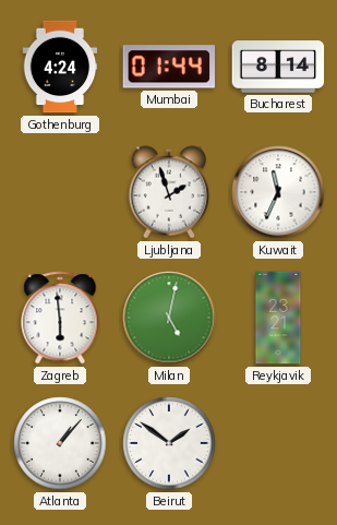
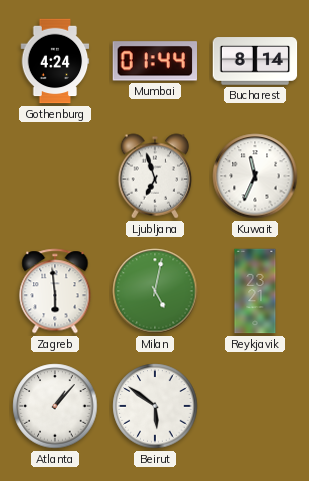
Ljubljana: 1:57 -> 6:57
Beirut: 1:51 -> 5:51
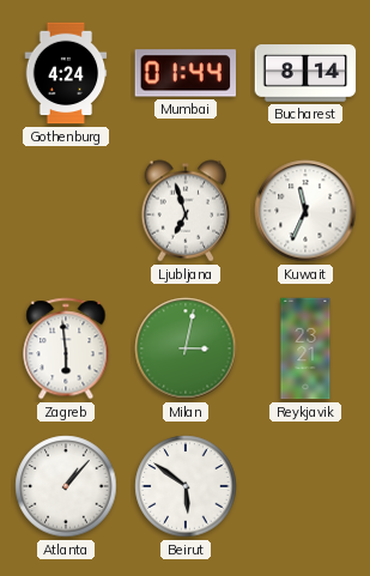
Milan: 5:02 -> 3:02
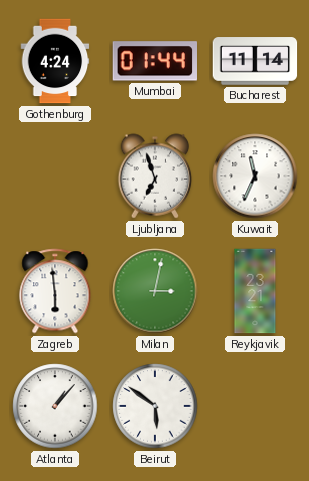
Bucharest: 8:14 -> 11:14
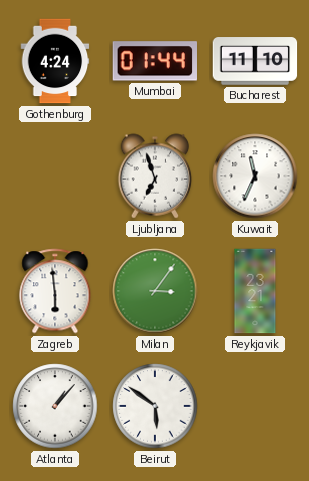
Bucharest: 11:14 -> 11:10
Milan: 3:02 -> 3:06
